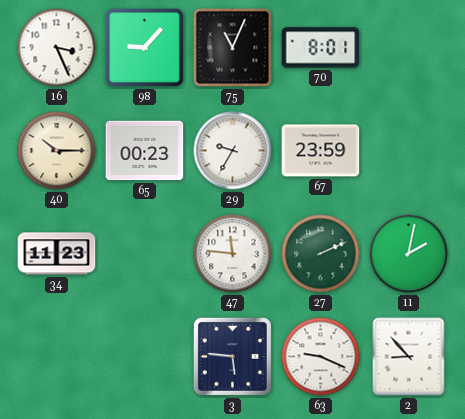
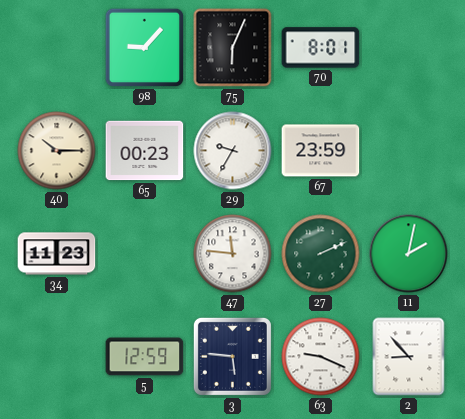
16: 3:26 -> none
75: 11:04 -> 6:04
5: none -> 12:59
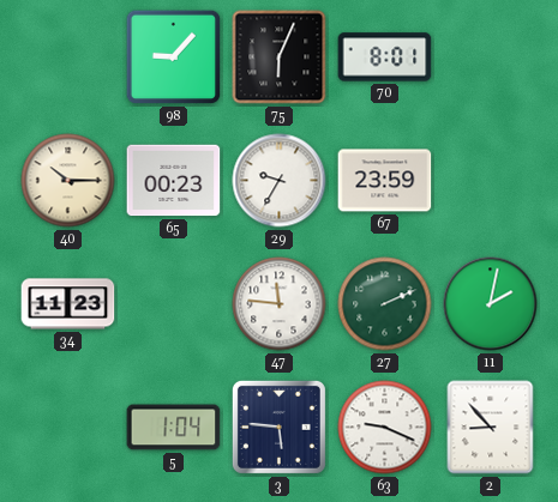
5: 12:59 -> 1:04
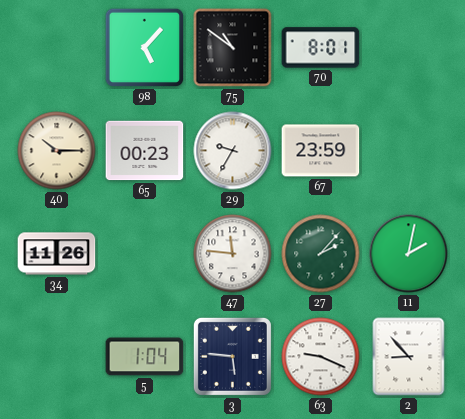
98: 9:07 -> 5:07
75: 6:04 -> 10:51
34: 11:23 -> 11:26
27: 2:11 -> 2:07
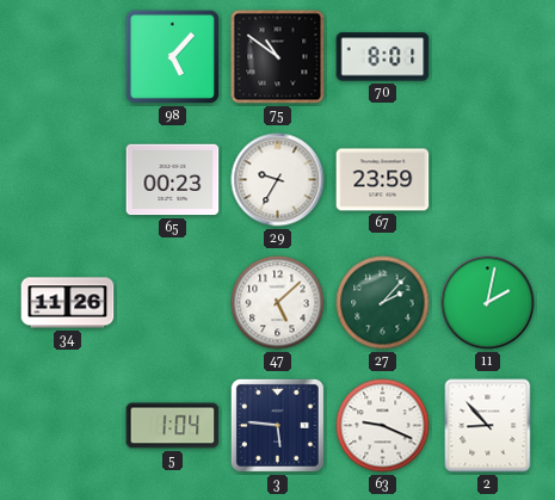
40: 10:15 -> none
47: 11:46 -> 5:08
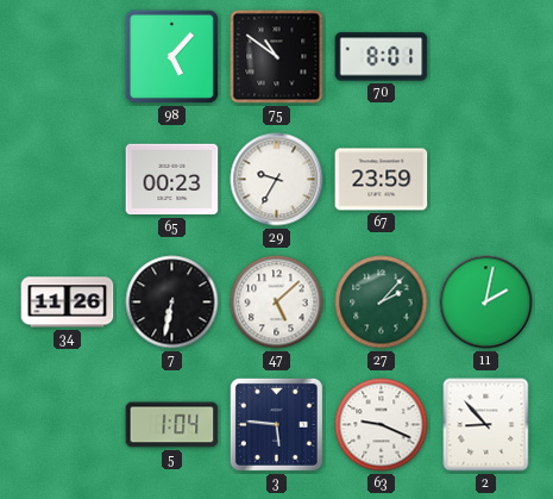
7: none -> 6:32
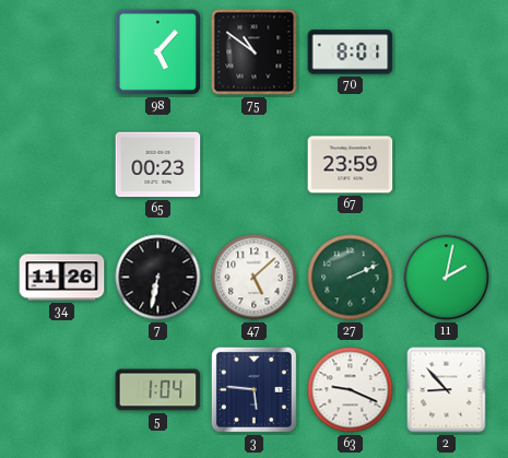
29: 9:35 -> none
27: 2:07 -> 2:11
